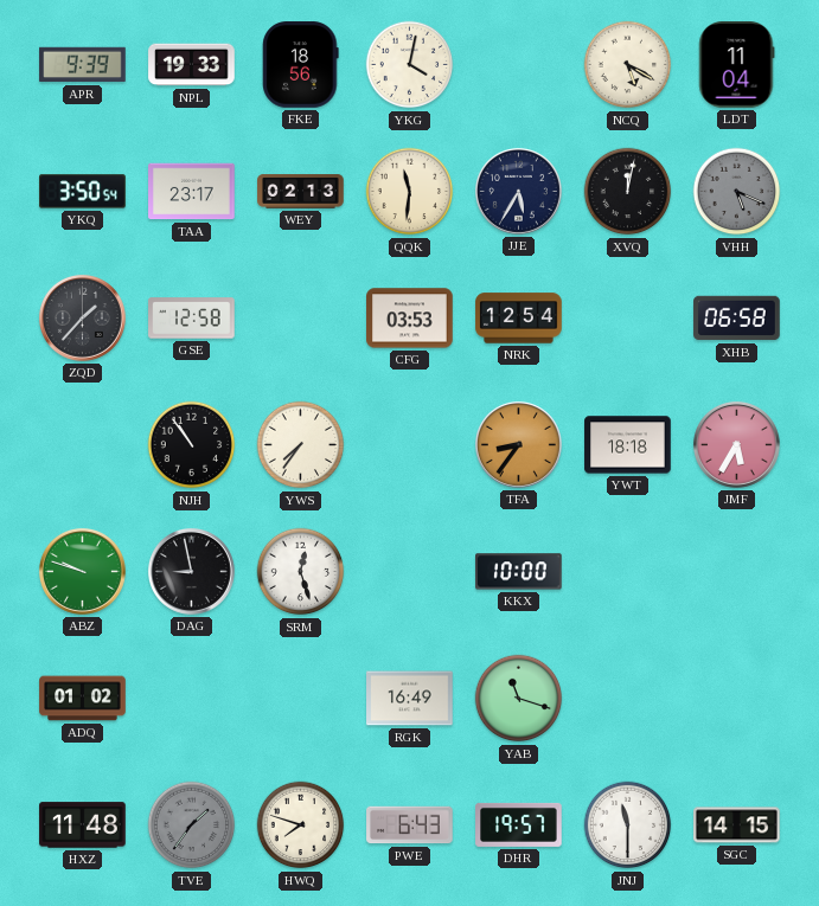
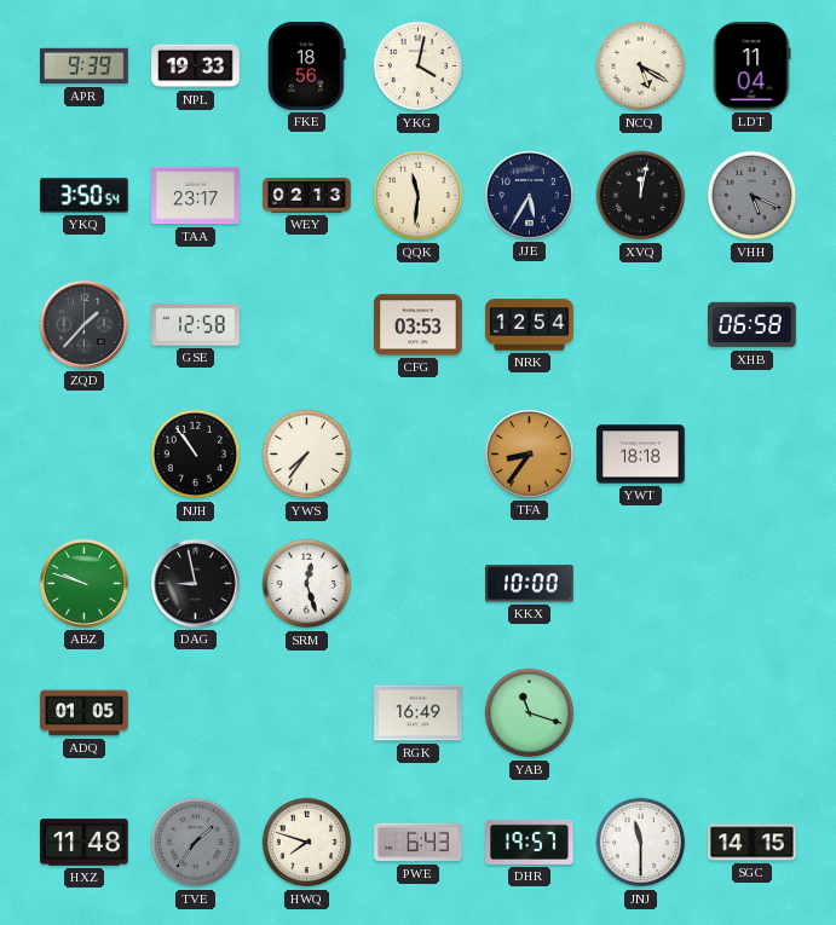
JMF: 5:35 -> none
ADQ: 01:02 -> 01:05
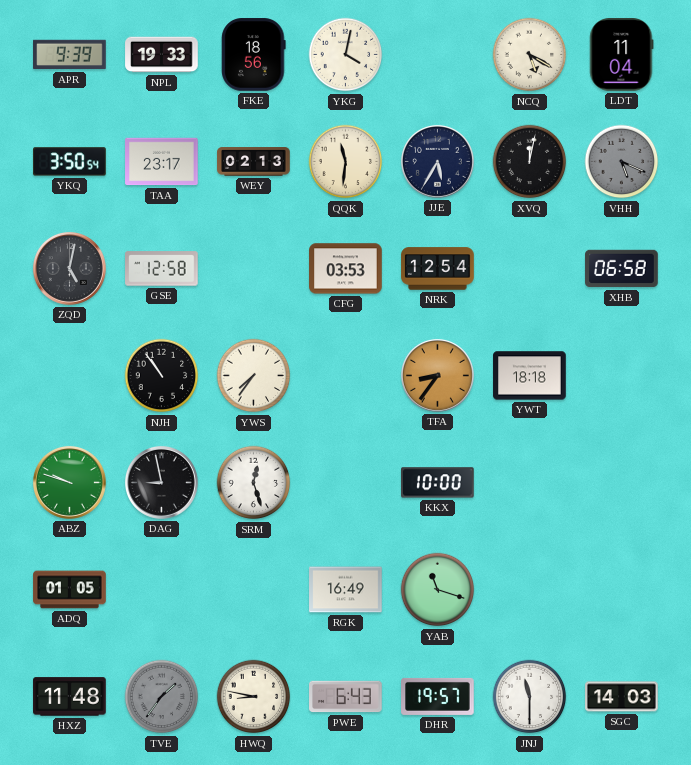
ZQD: 1:37 -> 5:02
HWQ: 7:48 -> 8:47
SGC: 14:15 -> 14:03
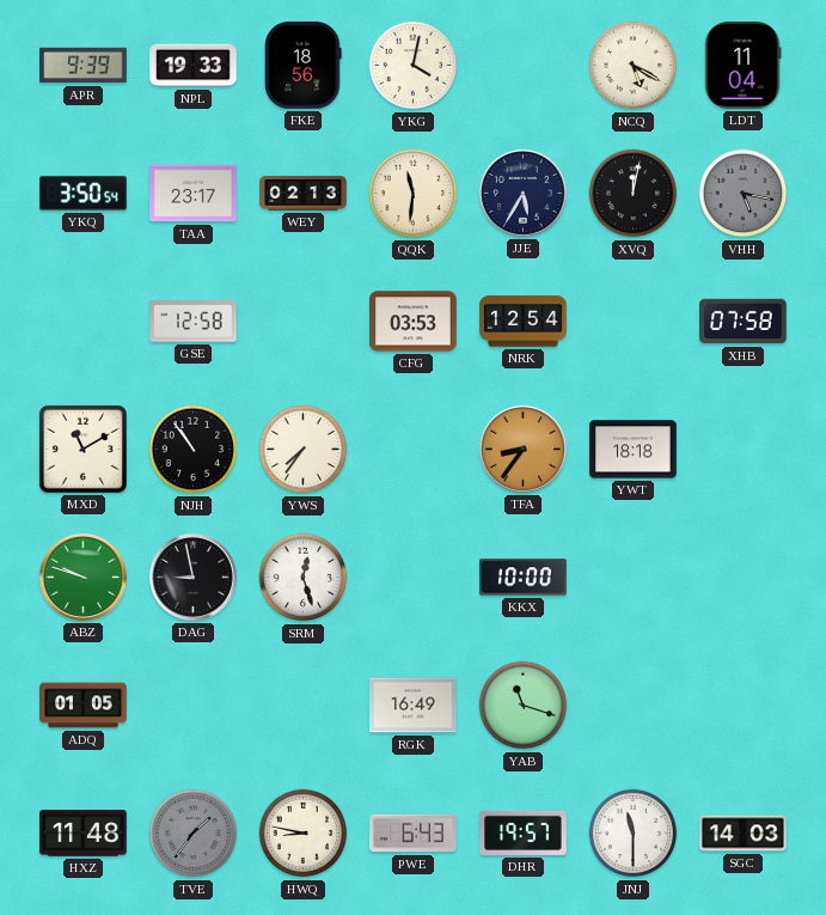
VHH: 5:19 -> 5:17
ZQD: 5:02 -> none
XHB: 06:58 -> 07:58
MXD: none -> 11:10
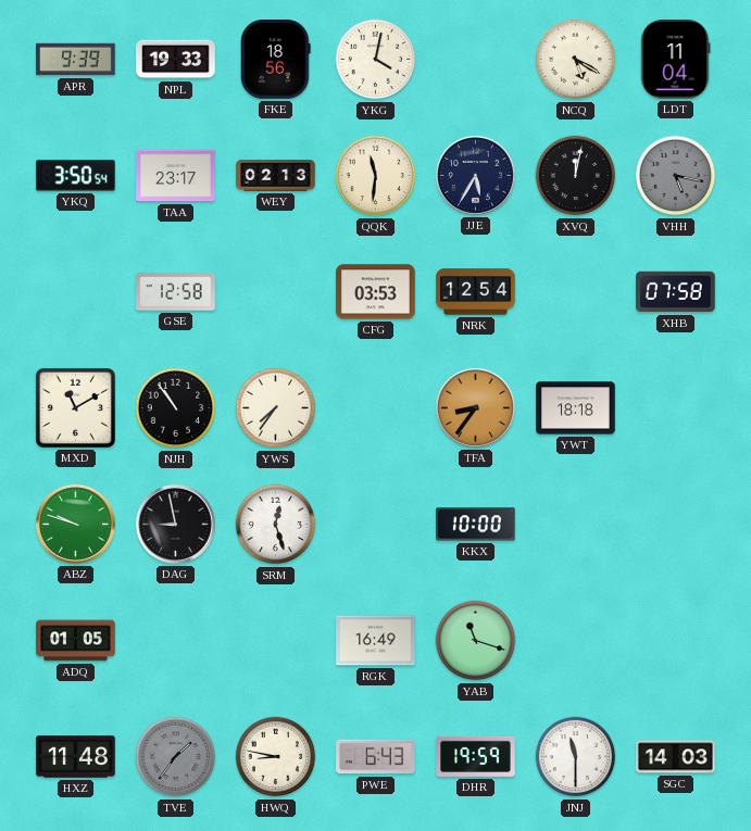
DHR: 19:57 -> 19:59
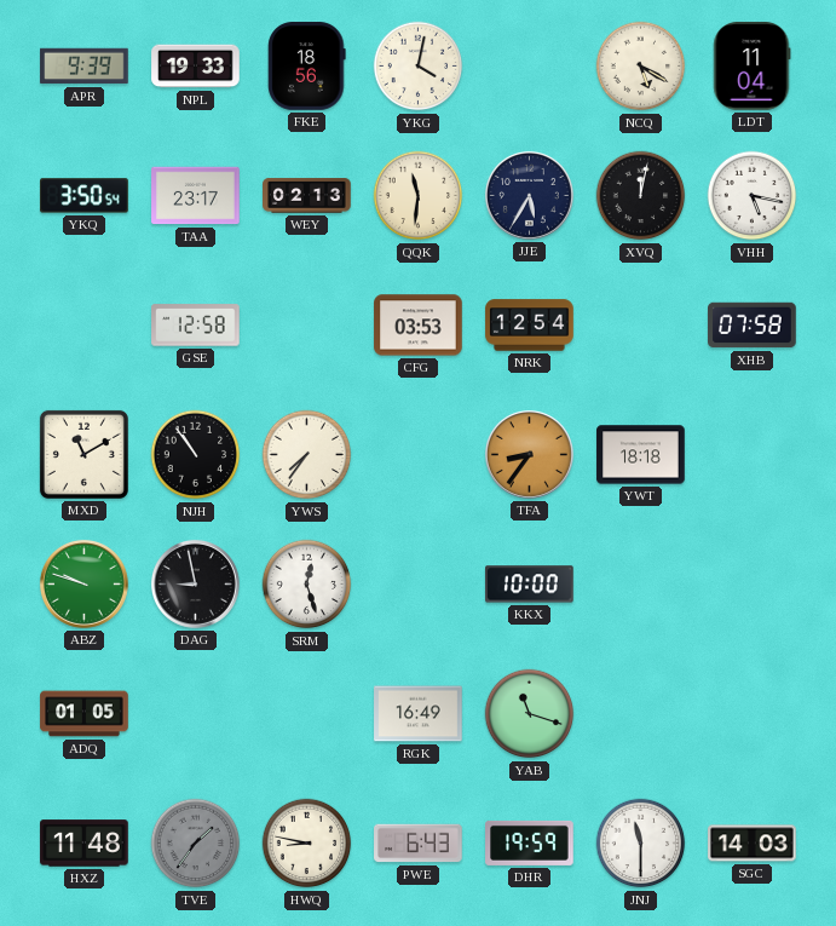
VHH dial: grey -> white
